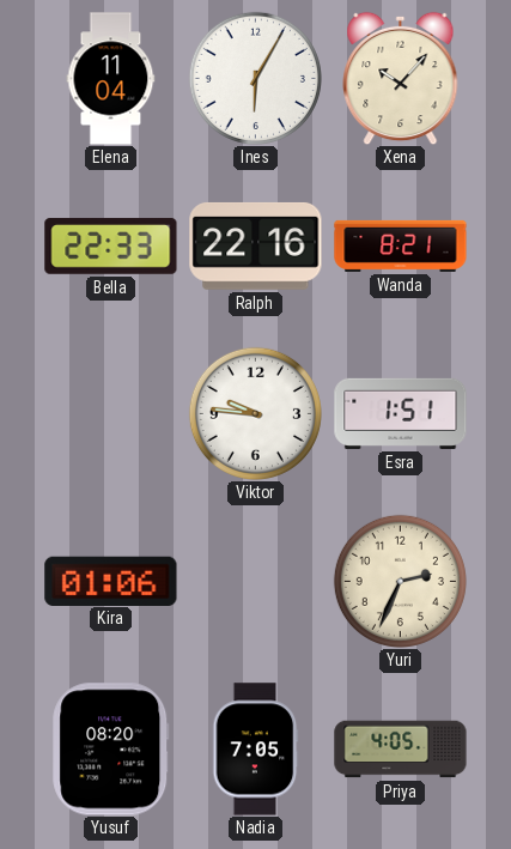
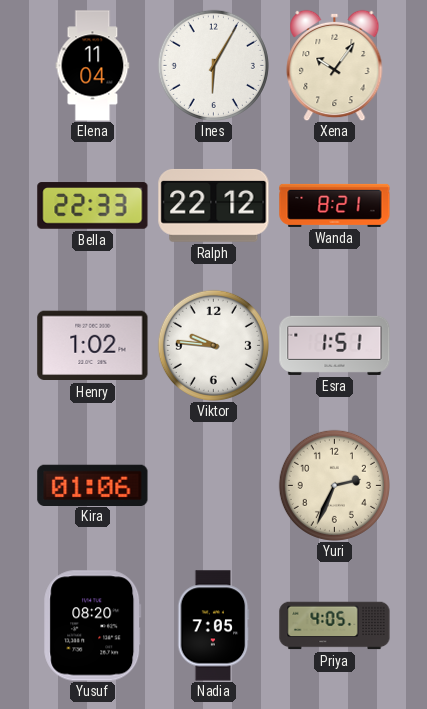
Xena: 10:07 -> 10:06
Ralph: 22:16 -> 22:12
Henry: none -> 1:02
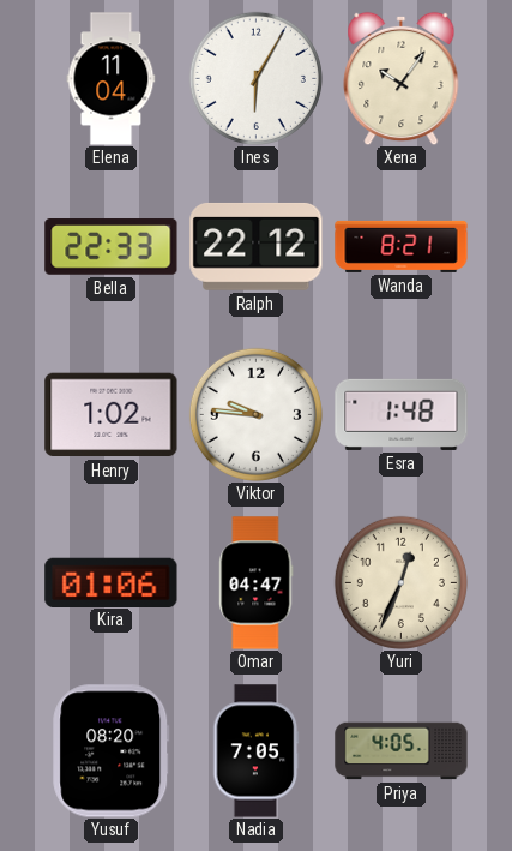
Esra: 1:51 -> 1:48
Omar: none -> 04:47
Yuri: 2:34 -> 12:34
